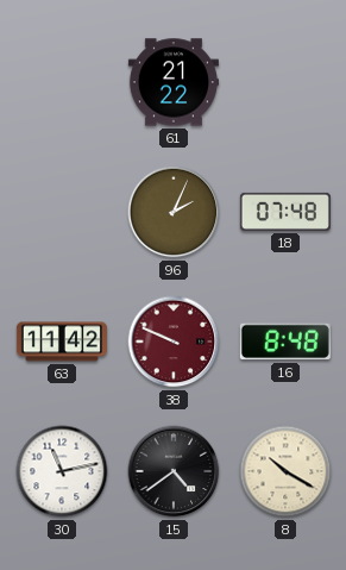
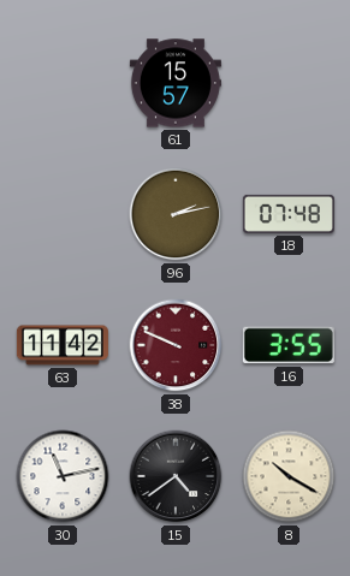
61: 21:22 -> 15:57
96: 2:04 -> 2:13
16: 8:48 -> 3:55
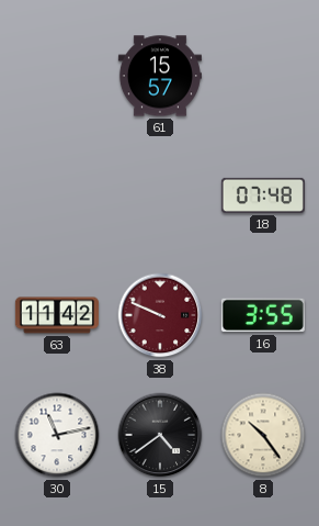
96: 2:13 -> none
8: 10:20 -> 10:24
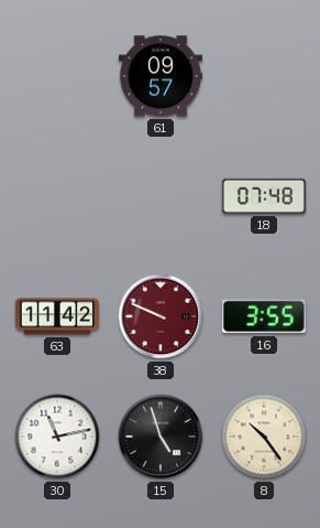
61: 15:57 -> 09:57
15: 4:39 -> 4:57
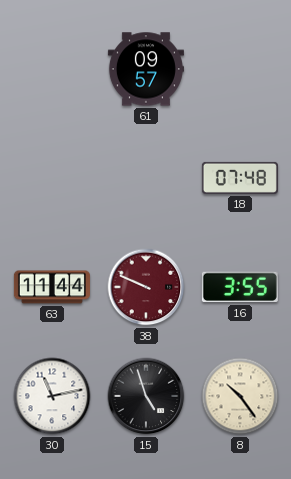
63: 11:42 -> 11:44
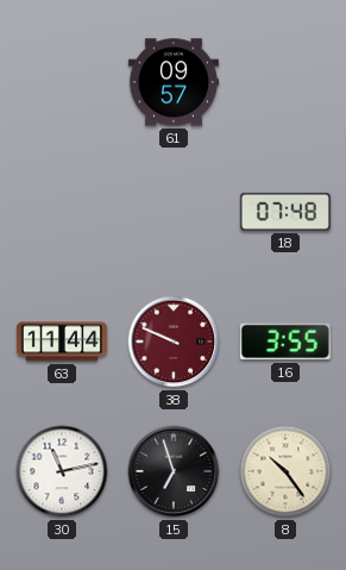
15: 4:57 -> 6:57
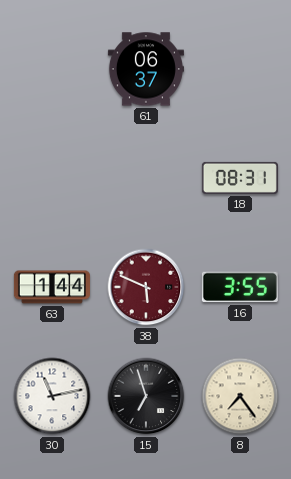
61: 09:57 -> 06:37
18: 07:48 -> 08:31
63: 11:44 -> 1:44
38: 9:49 -> 5:49
8: 10:24 -> 7:24
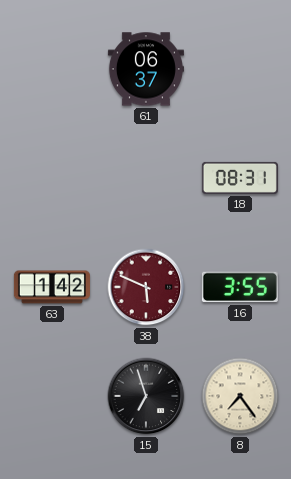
63: 1:44 -> 1:42
30: 11:13 -> none
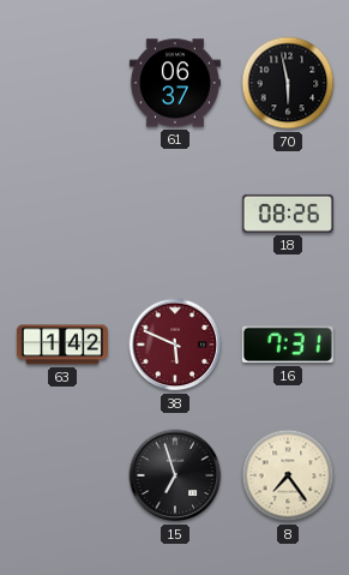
70: none -> 5:58
18: 08:31 -> 08:26
16: 3:55 -> 7:31
